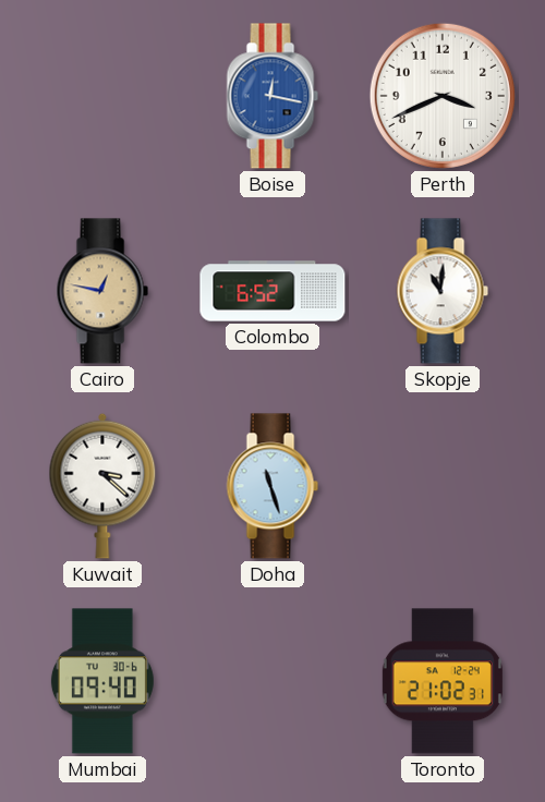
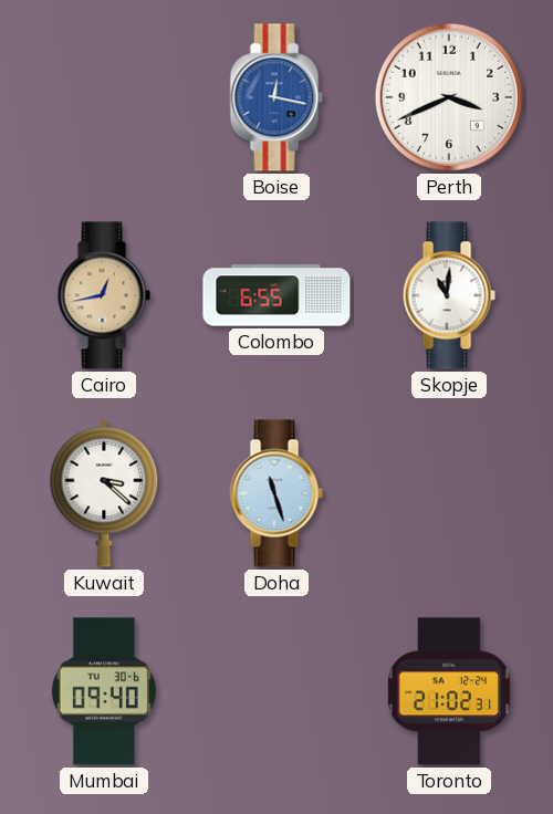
Cairo: 12:47 -> 12:43
Colombo: 6:52 -> 6:55
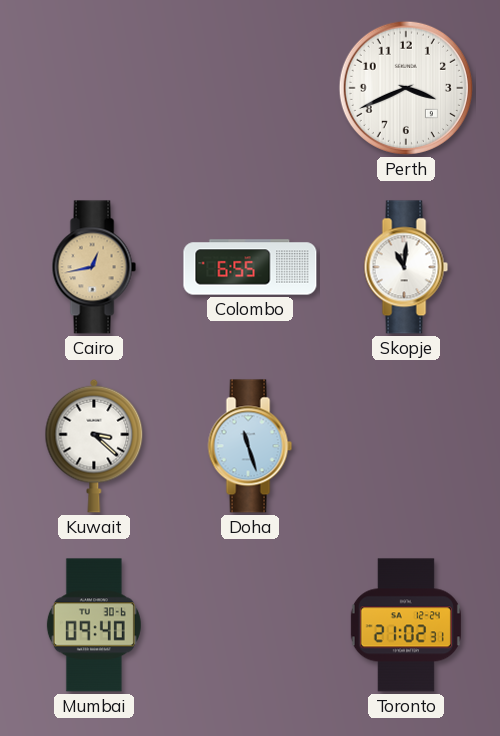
Boise: 12:17 -> none
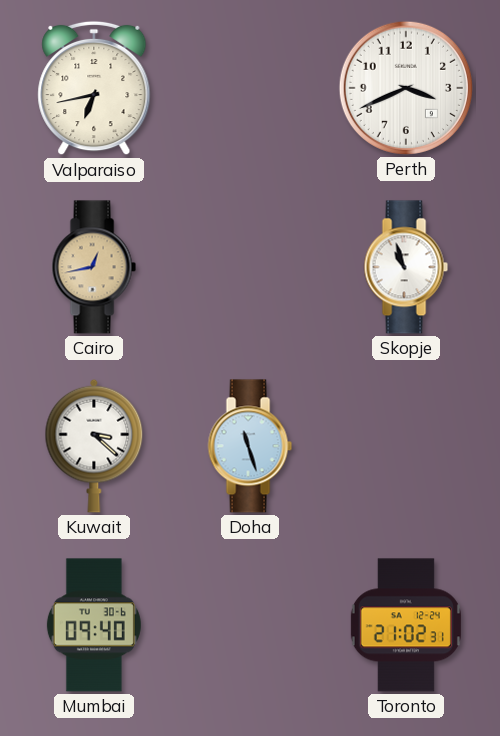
Valparaiso: none -> 6:43
Colombo: 6:55 -> none
Skopje: 11:01 -> 10:57
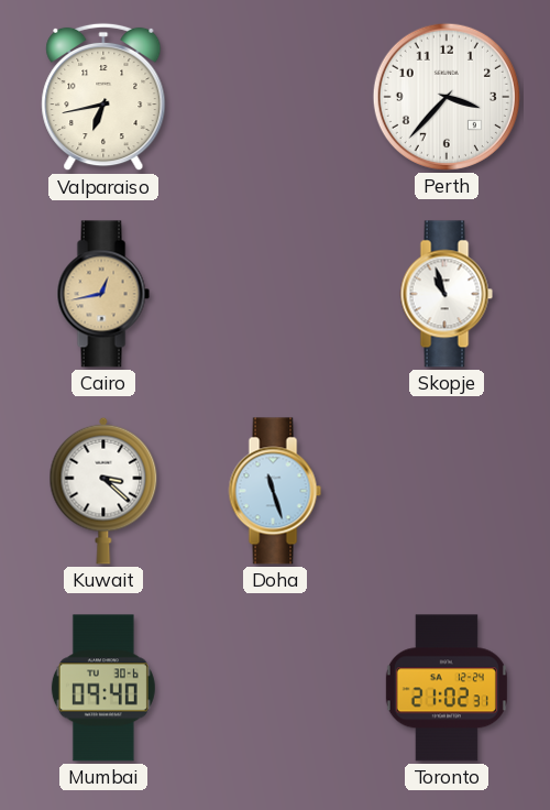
Perth: 3:41 -> 3:37
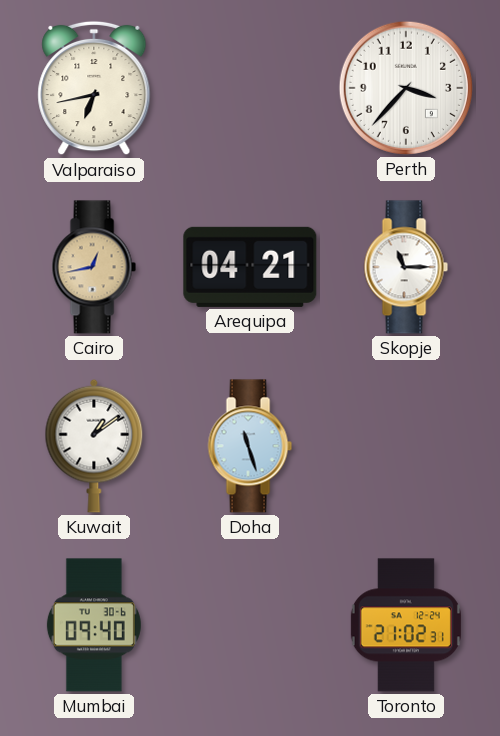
Arequipa: none -> 04:21
Skopje: 10:57 -> 11:15
Kuwait: 3:22 -> 1:09
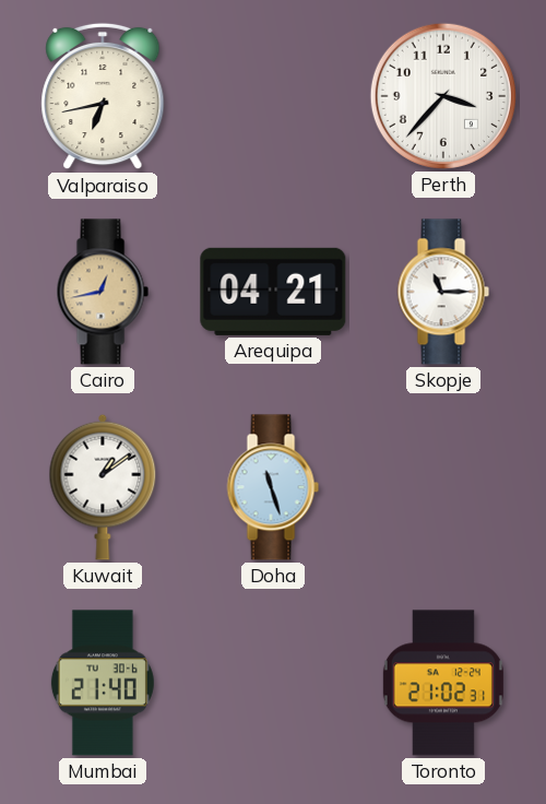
Mumbai: 09:40 -> 21:40
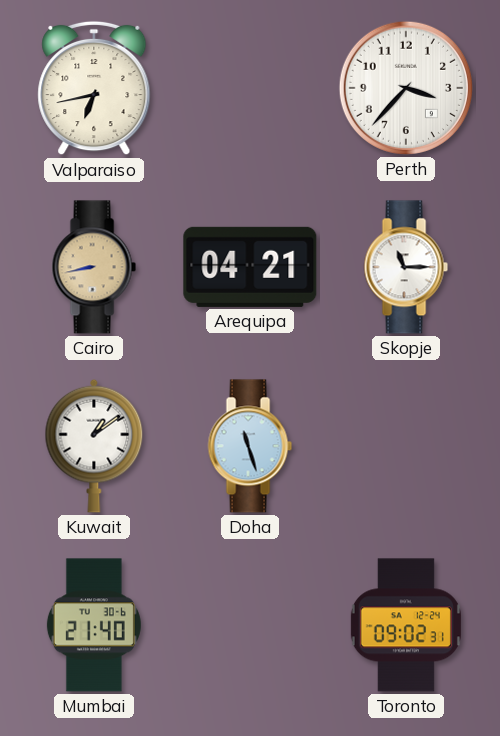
Cairo: 12:43 -> 8:43
Toronto: 21:02 -> 09:02
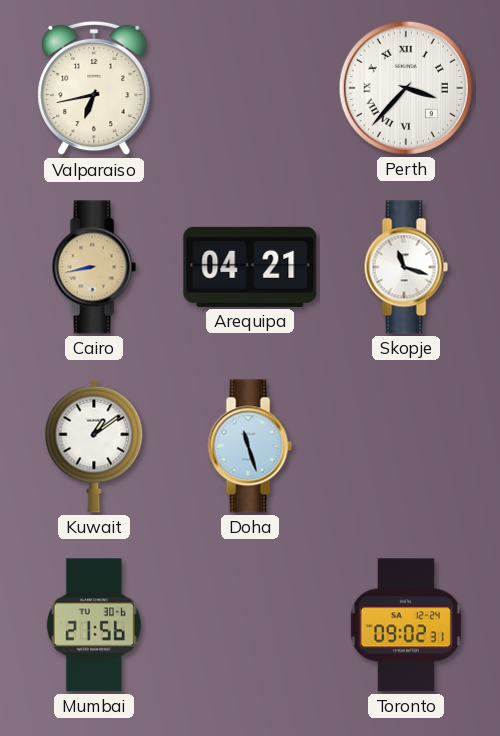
Perth numerals: Arabic -> Roman
Skopje: 11:15 -> 11:18
Mumbai: 21:40 -> 21:56
